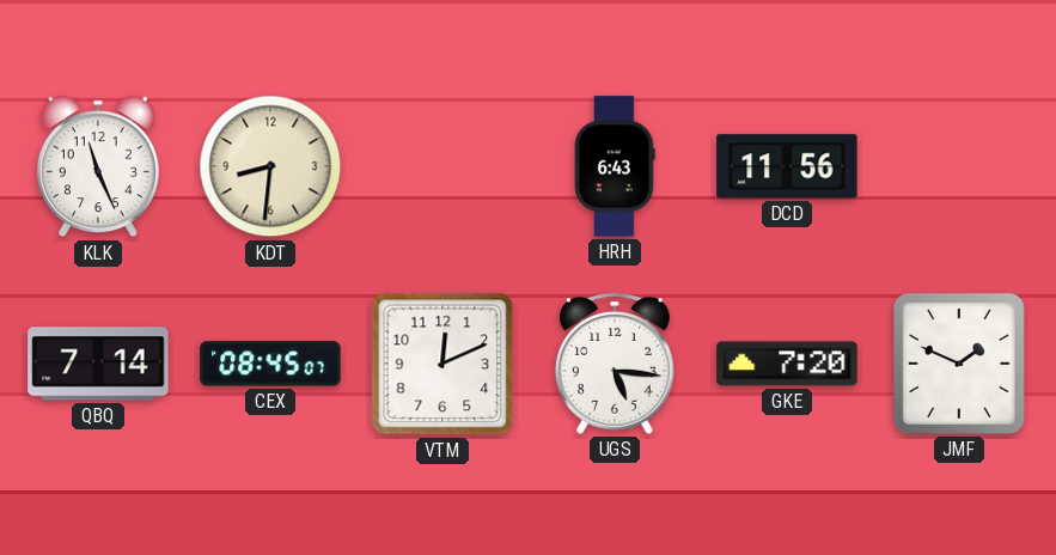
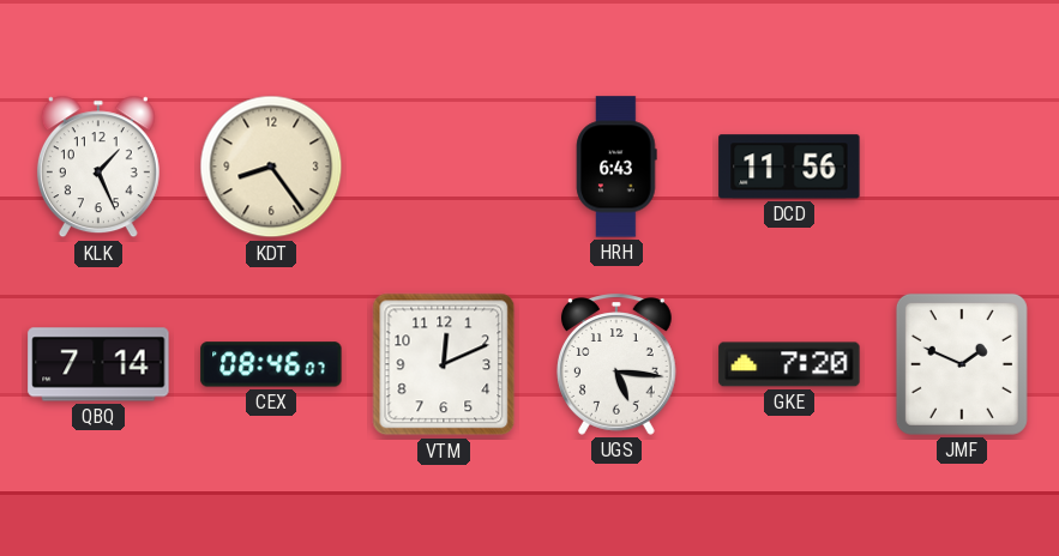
KLK: 11:26 -> 1:26
KDT: 8:31 -> 8:24
CEX: 08:45 -> 08:46
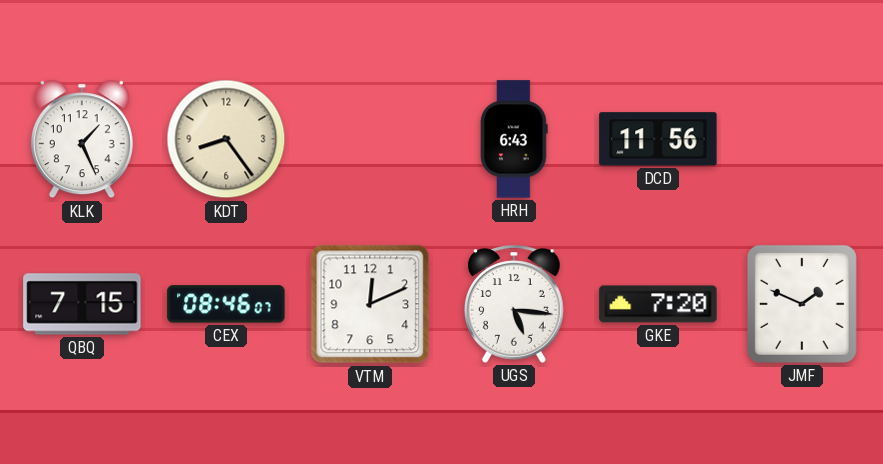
QBQ: 7:14 -> 7:15
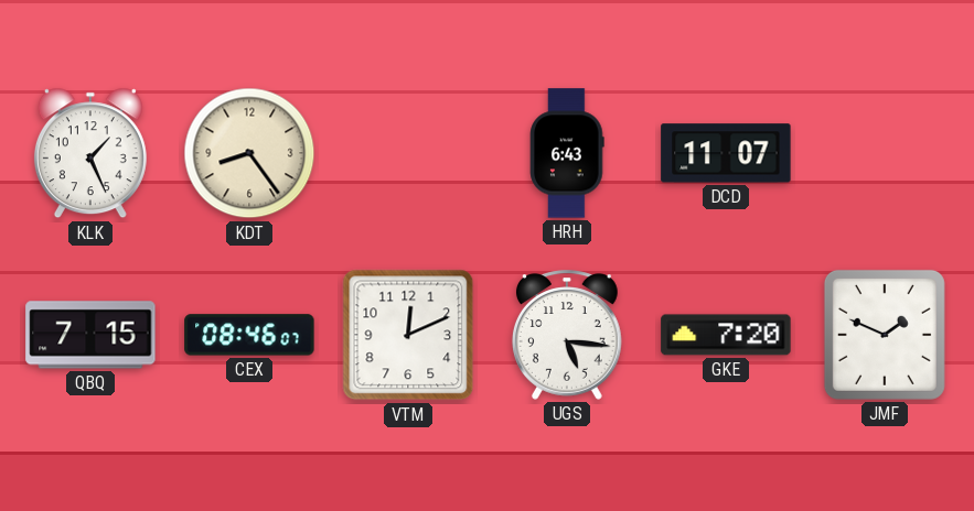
DCD: 11:56 -> 11:07
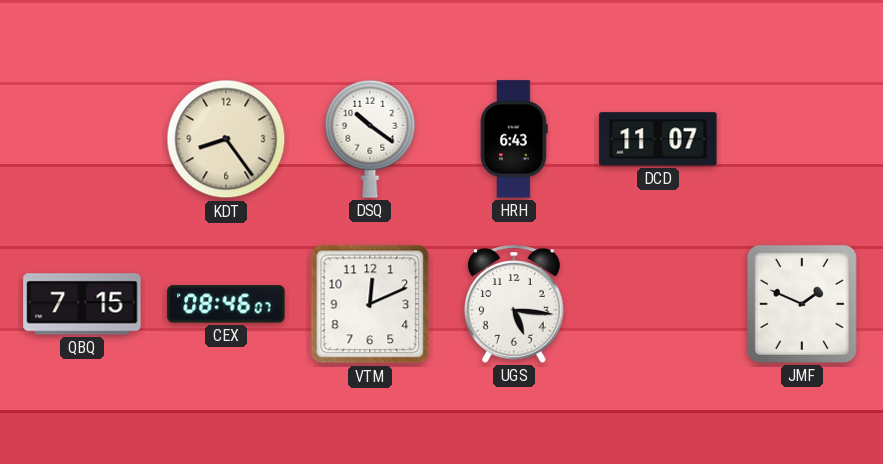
KLK: 1:26 -> none
DSQ: none -> 10:21
GKE: 7:20 -> none
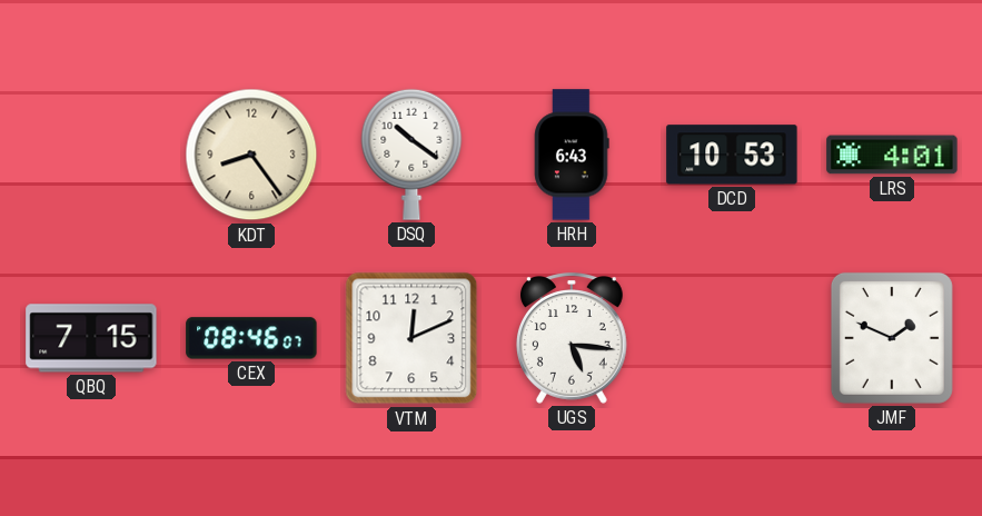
DCD: 11:07 -> 10:53
LRS: none -> 4:01
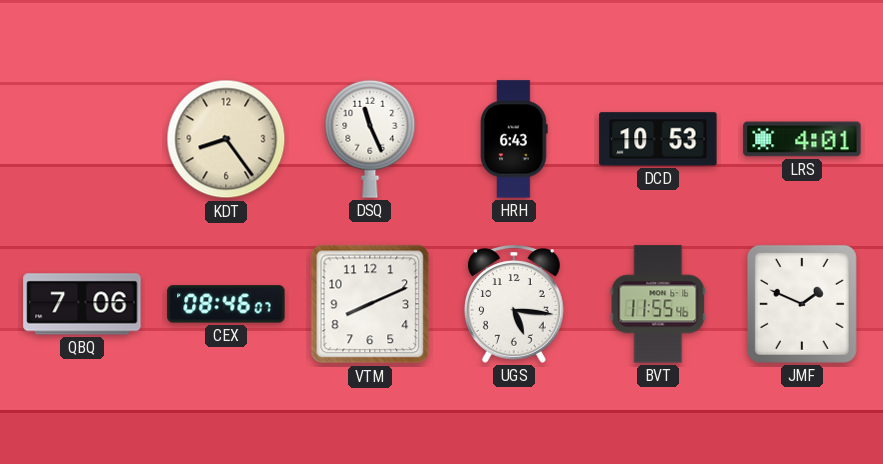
DSQ: 10:21 -> 11:26
QBQ: 7:15 -> 7:06
VTM: 12:11 -> 8:11
BVT: none -> 11:55
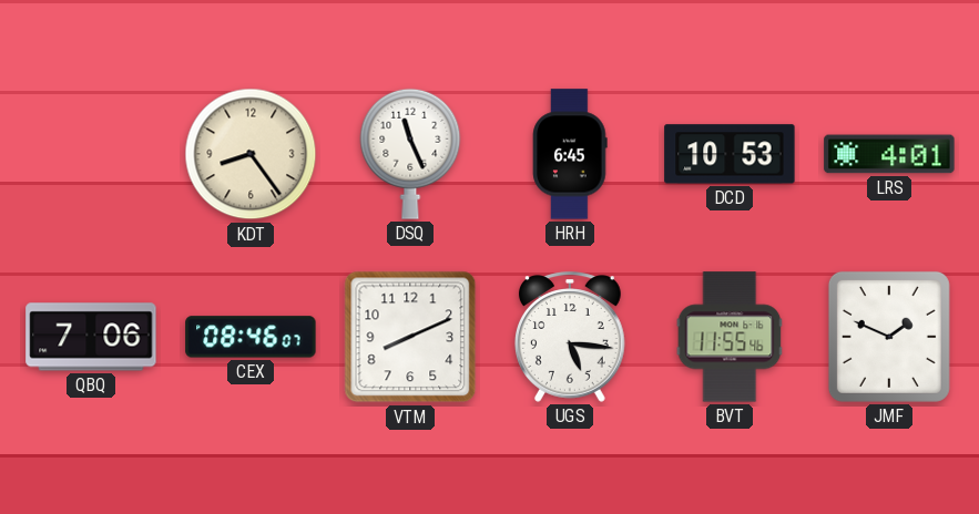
HRH: 6:43 -> 6:45
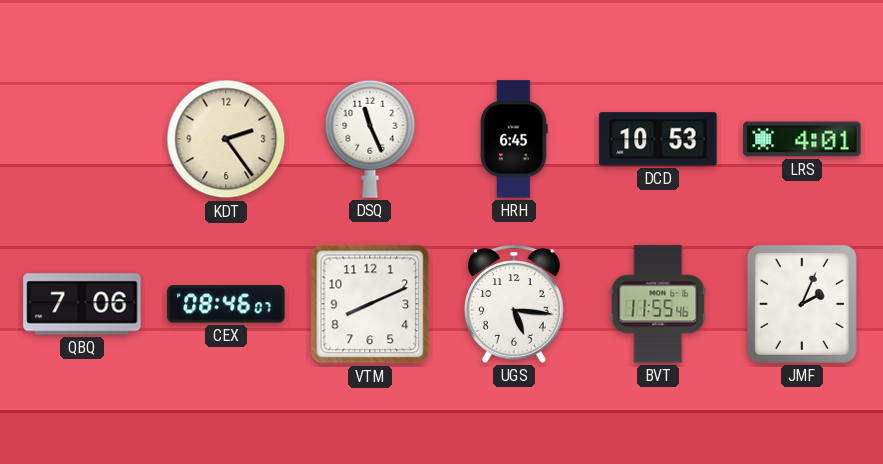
KDT: 8:24 -> 2:24
JMF: 1:49 -> 2:04
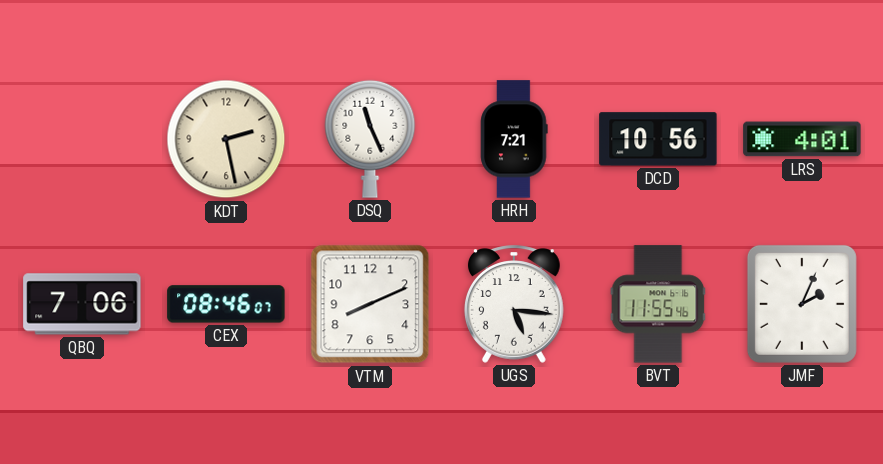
KDT: 2:24 -> 2:28
HRH: 6:45 -> 7:21
DCD: 10:53 -> 10:56
